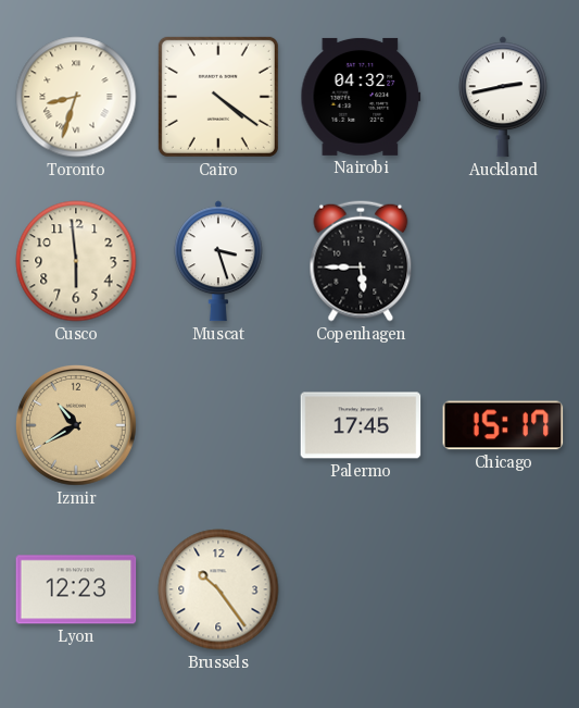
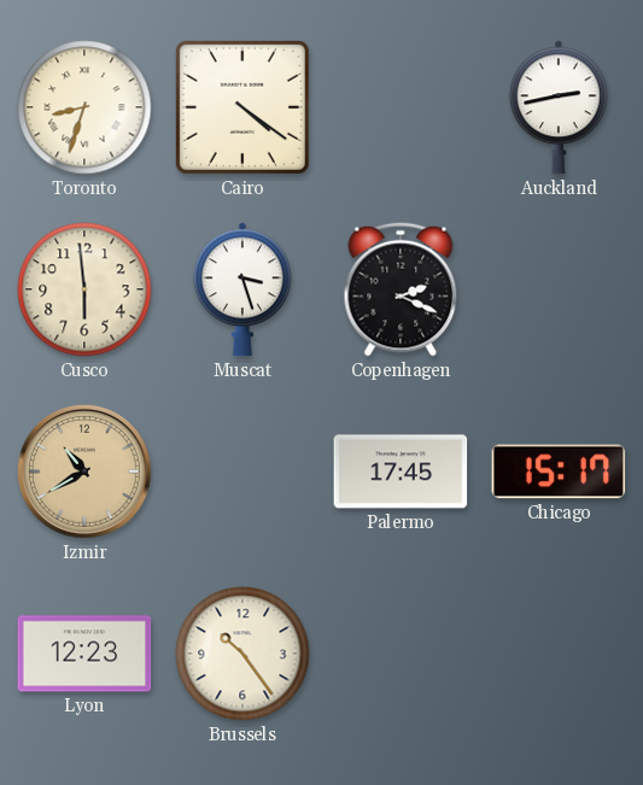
Nairobi: 04:32 -> none
Copenhagen: 5:45 -> 2:19
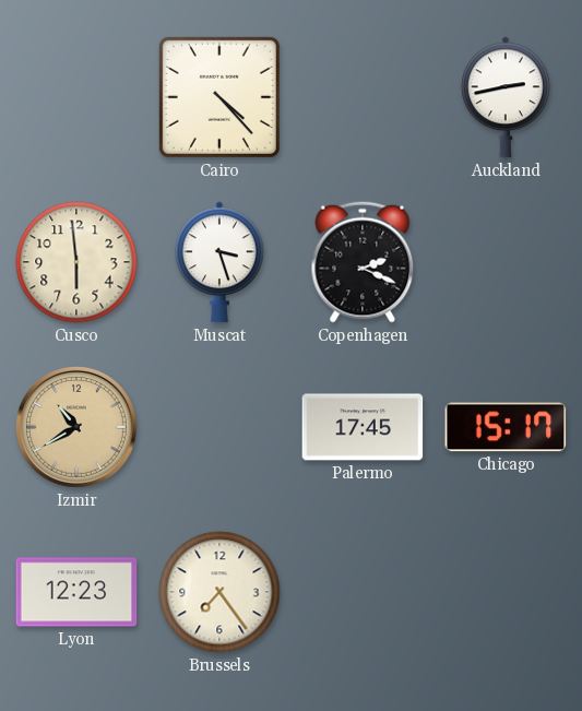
Toronto: 8:33 -> none
Cairo: 4:21 -> 4:23
Brussels: 10:24 -> 7:24
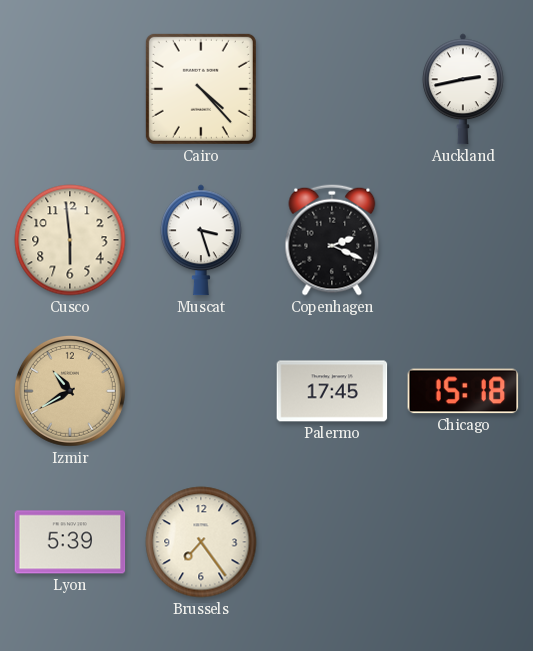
Chicago: 15:17 -> 15:18
Lyon: 12:23 -> 5:39
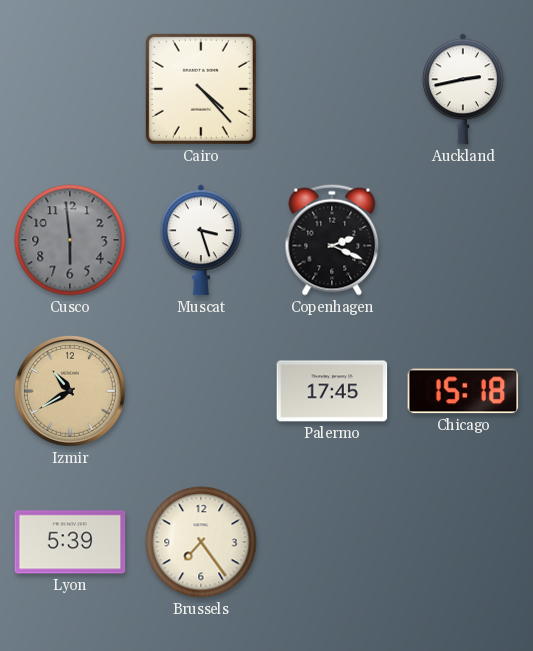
Cusco dial: cream -> grey
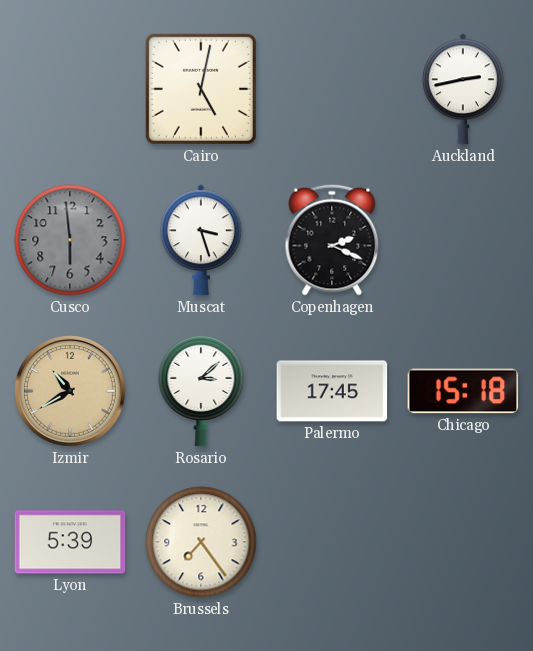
Cairo: 4:23 -> 5:02
Rosario: none -> 3:08
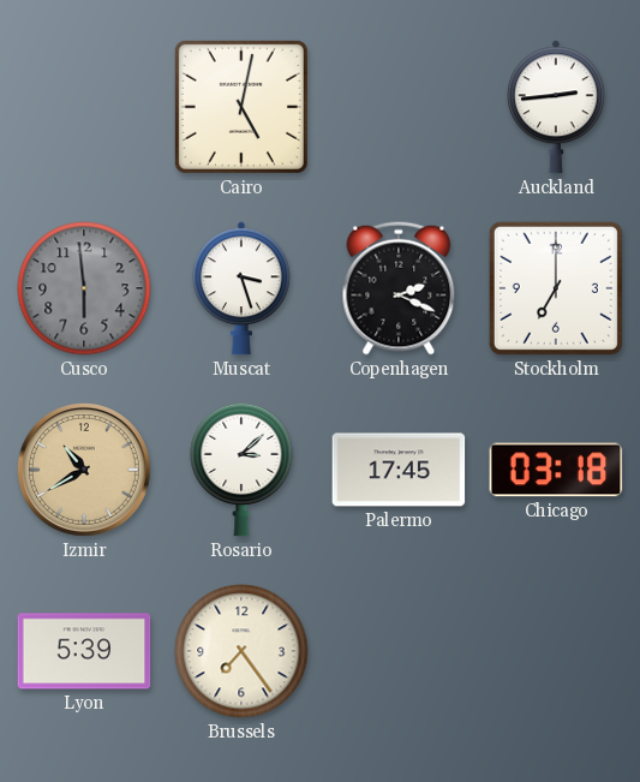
Auckland: 2:43 -> 2:44
Stockholm: none -> 7:00
Chicago: 15:18 -> 03:18
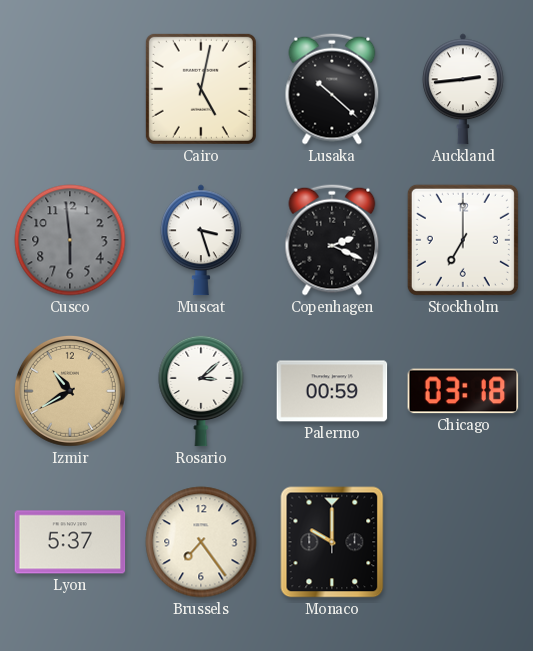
Lusaka: none -> 10:22
Palermo: 17:45 -> 00:59
Lyon: 5:39 -> 5:37
Monaco: none -> 10:00
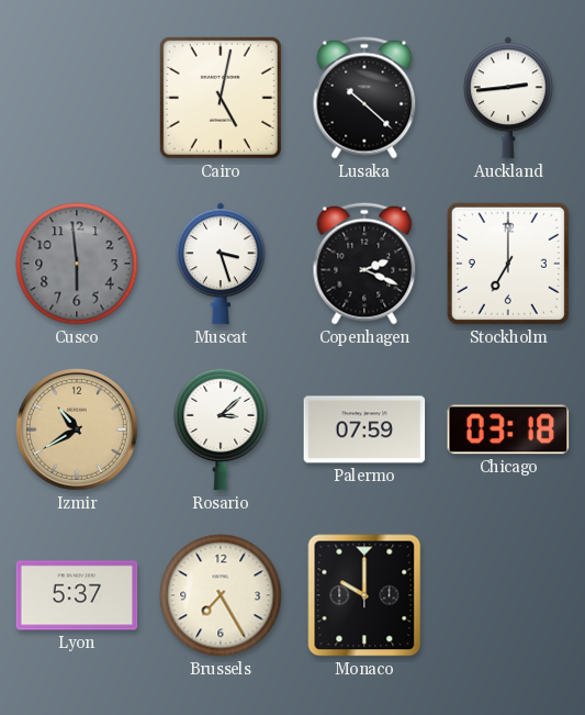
Palermo: 00:59 -> 07:59
Brussels: 7:24 -> 7:25
